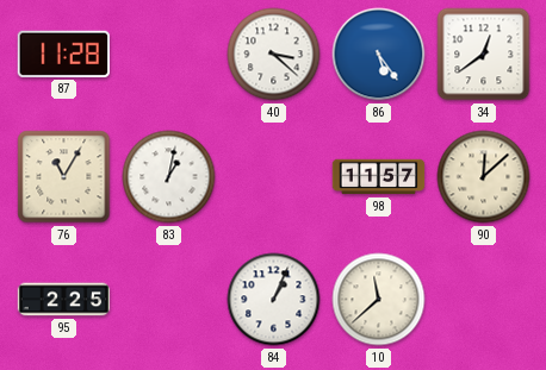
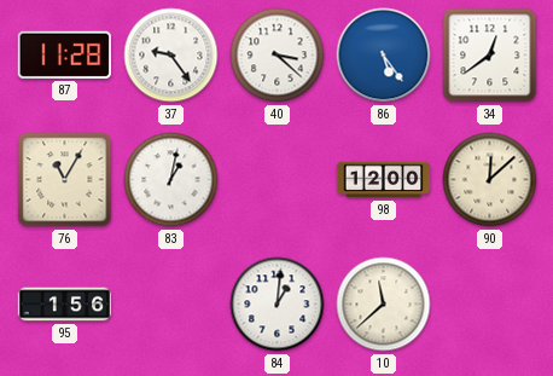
37: none -> 9:24
98: 11:57 -> 12:00
95: 2:25 -> 1:56
84: 1:04 -> 1:01
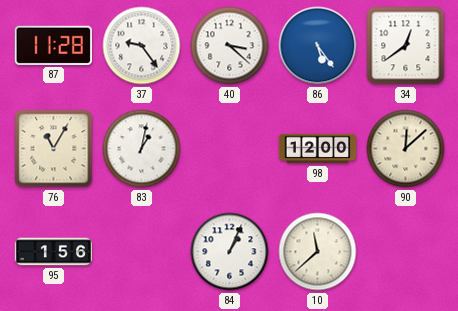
84: 1:01 -> 1:04
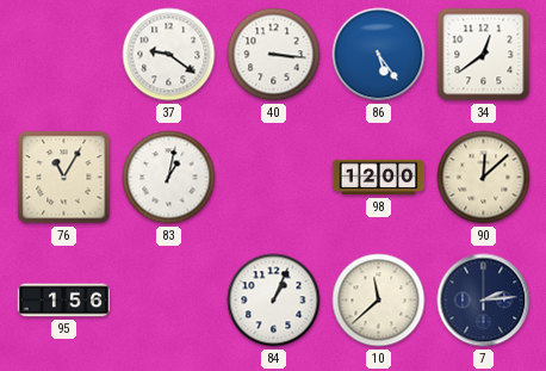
87: 11:28 -> none
37: 9:24 -> 9:21
40: 3:22 -> 3:16
7: none -> 2:14
